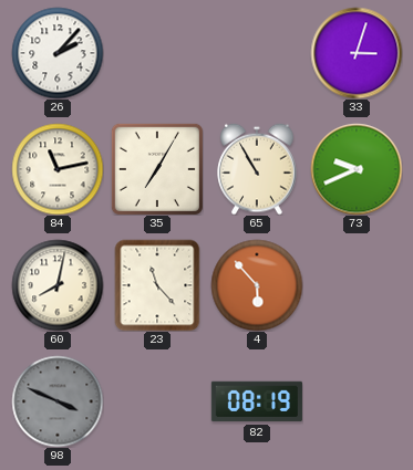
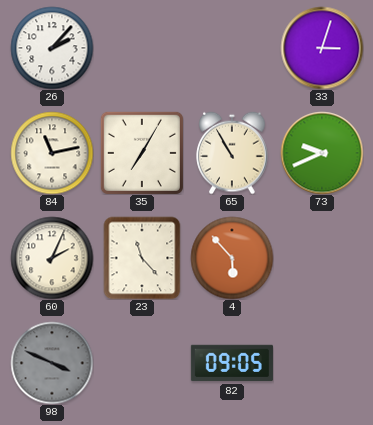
60: 8:02 -> 2:04
82: 08:19 -> 09:05
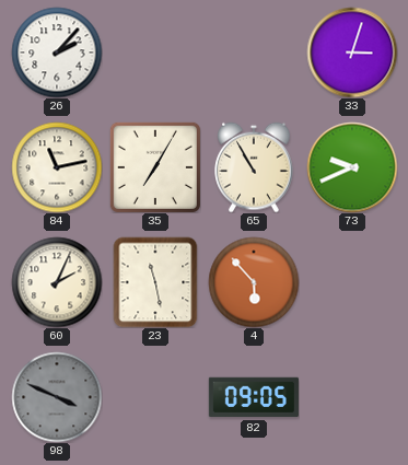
23: 11:23 -> 11:28
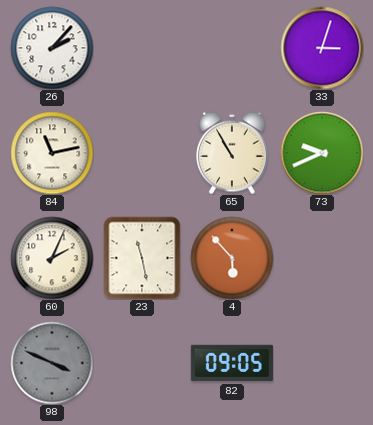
35: 7:05 -> none
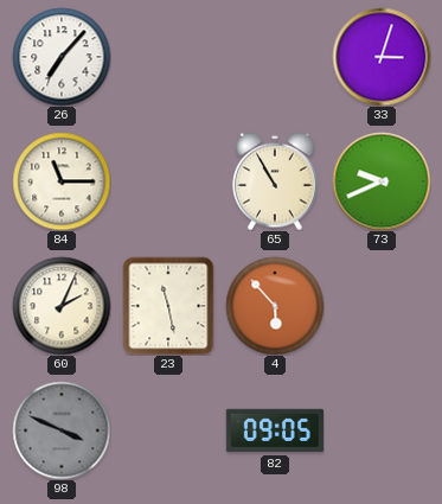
26: 2:07 -> 7:07
84: 11:13 -> 11:15
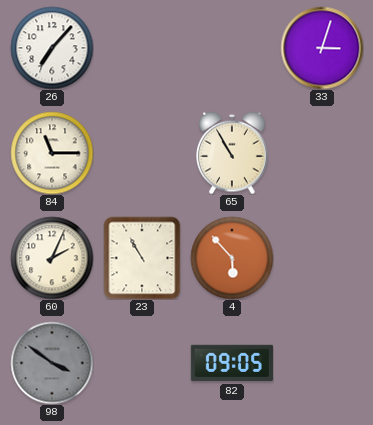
73: 9:41 -> none
23: 11:28 -> 10:55
98: 3:49 -> 3:51
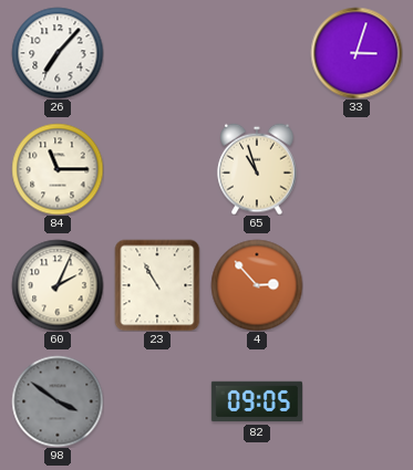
65: 10:55 -> 10:57
4: 5:53 -> 2:53
